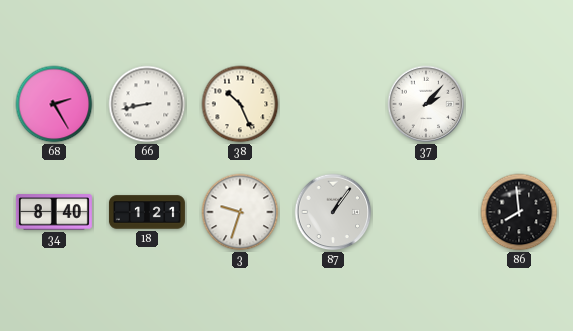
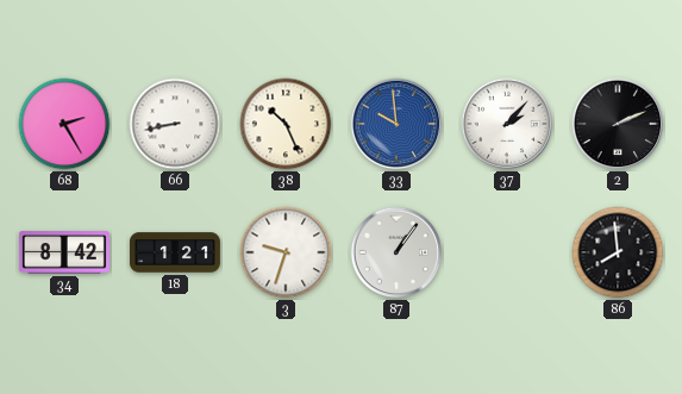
33: none -> 9:59
2: none -> 2:11
34: 8:40 -> 8:42
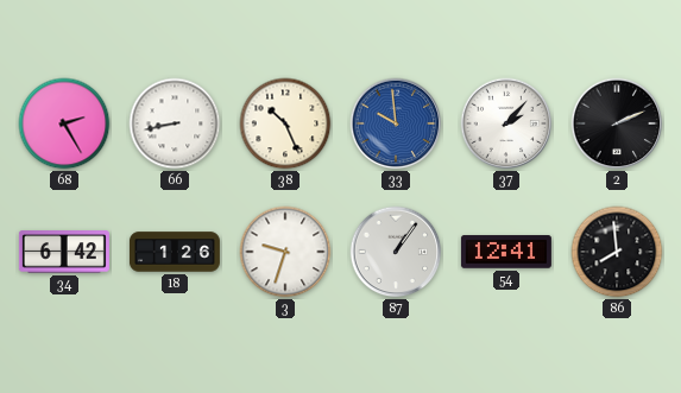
34: 8:42 -> 6:42
18: 1:21 -> 1:26
54: none -> 12:41
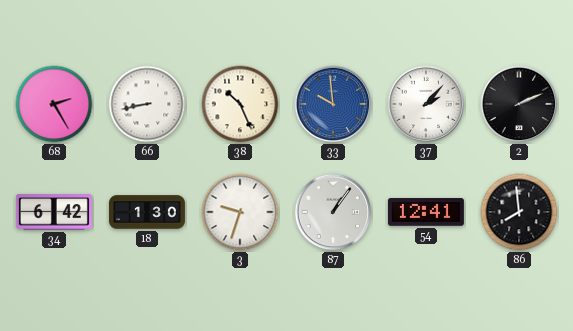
18: 1:26 -> 1:30
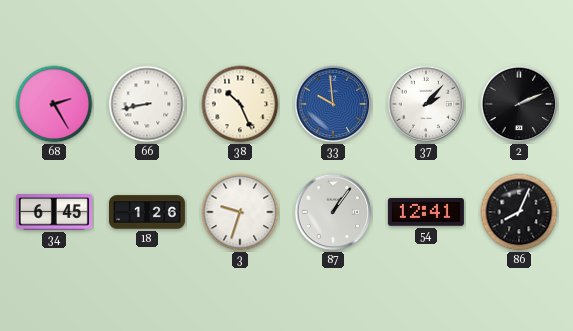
34: 6:42 -> 6:45
18: 1:30 -> 1:26
86: 7:59 -> 8:04
